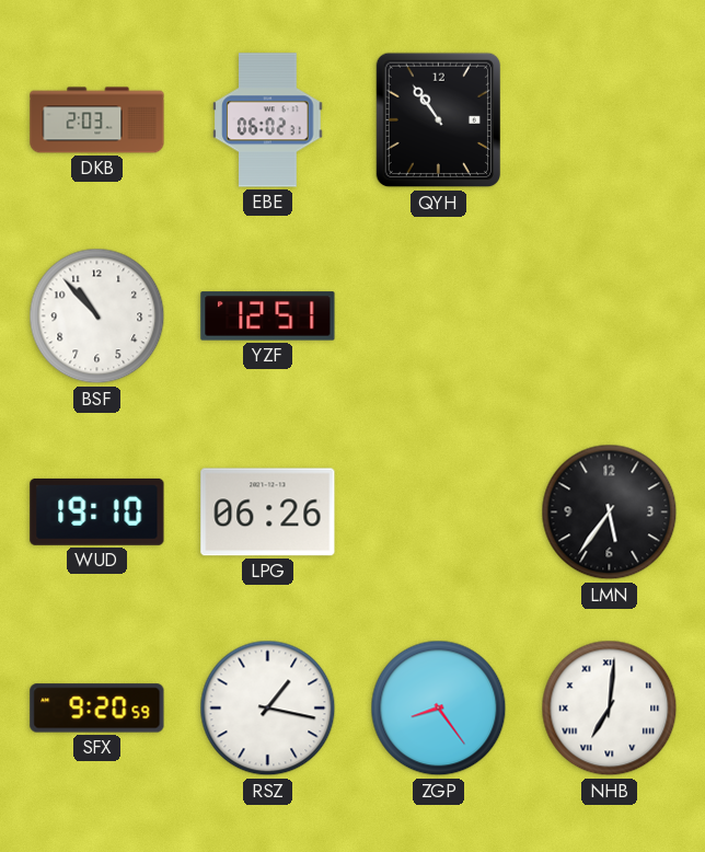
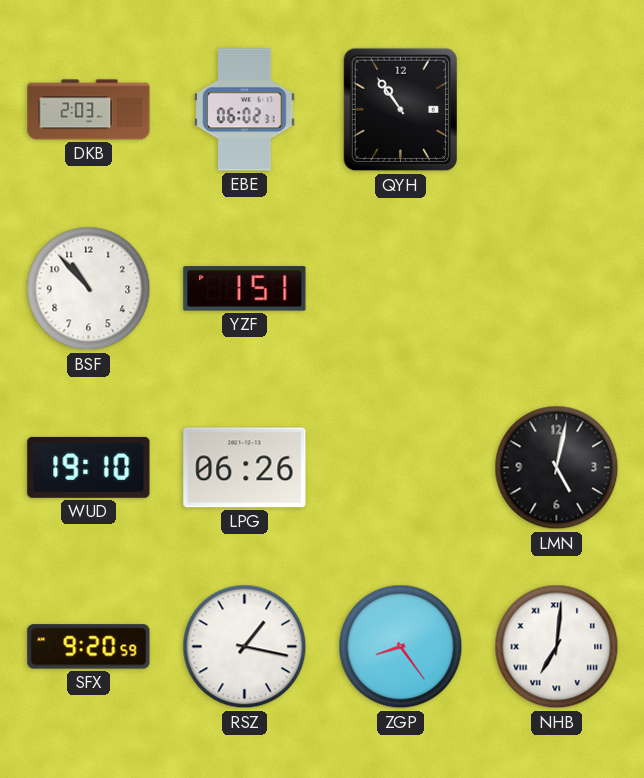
YZF: 12:51 -> 1:51
LMN: 5:36 -> 5:02
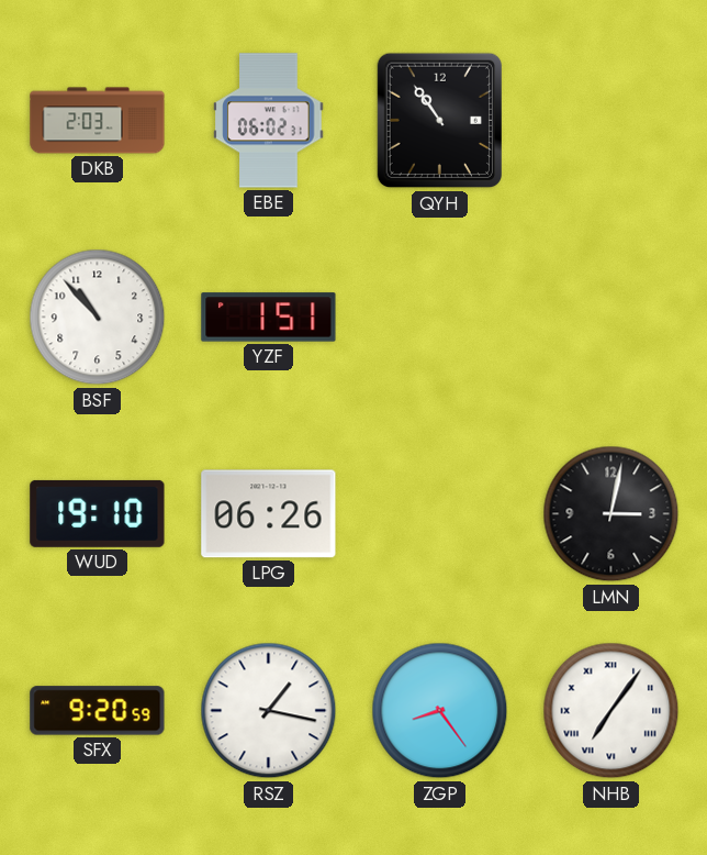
LMN: 5:02 -> 3:02
NHB: 7:01 -> 7:06
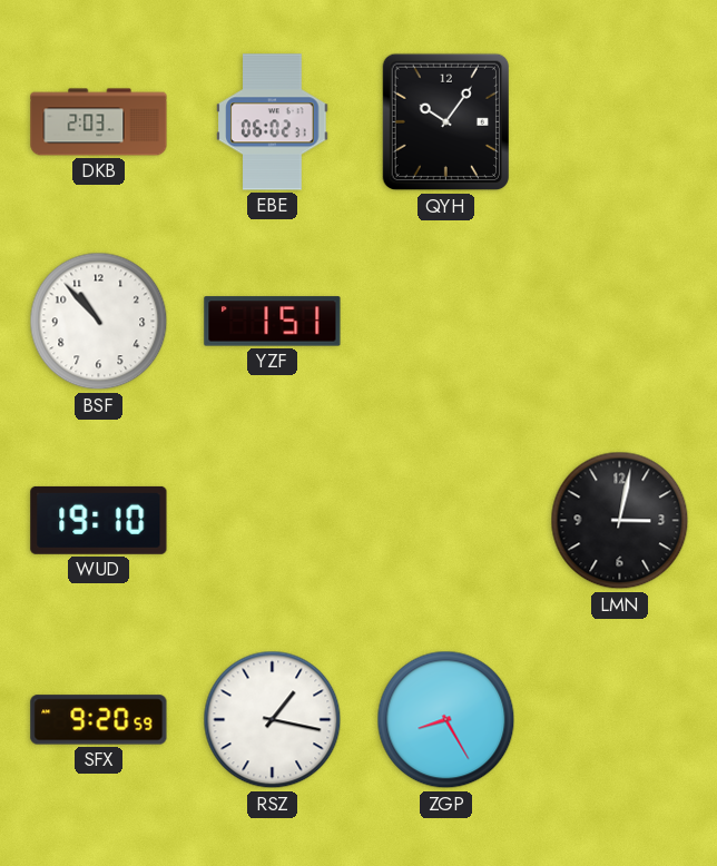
QYH: 10:54 -> 10:06
LPG: 06:26 -> none
ZGP: 8:24 -> 8:25
NHB: 7:06 -> none
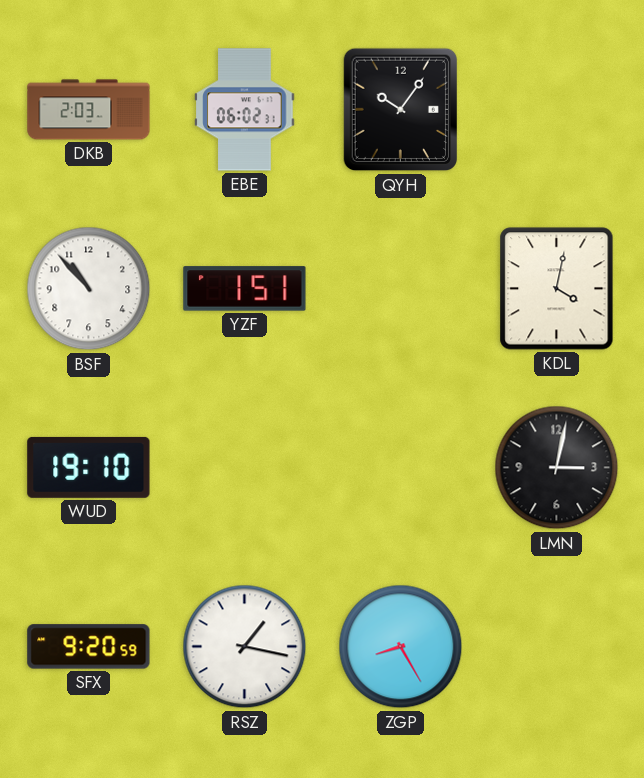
KDL: none -> 4:02
